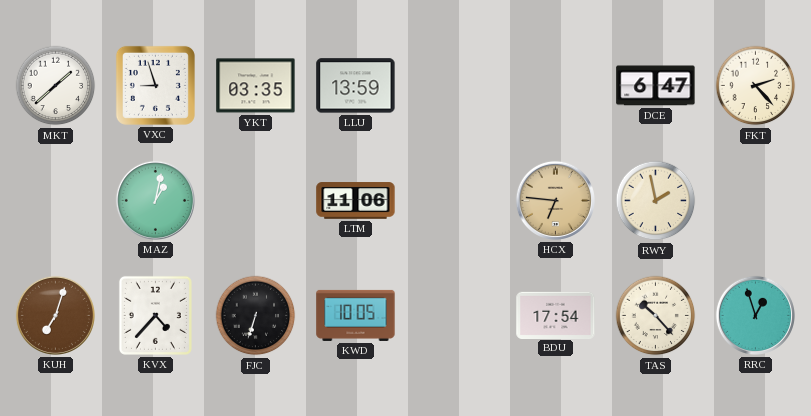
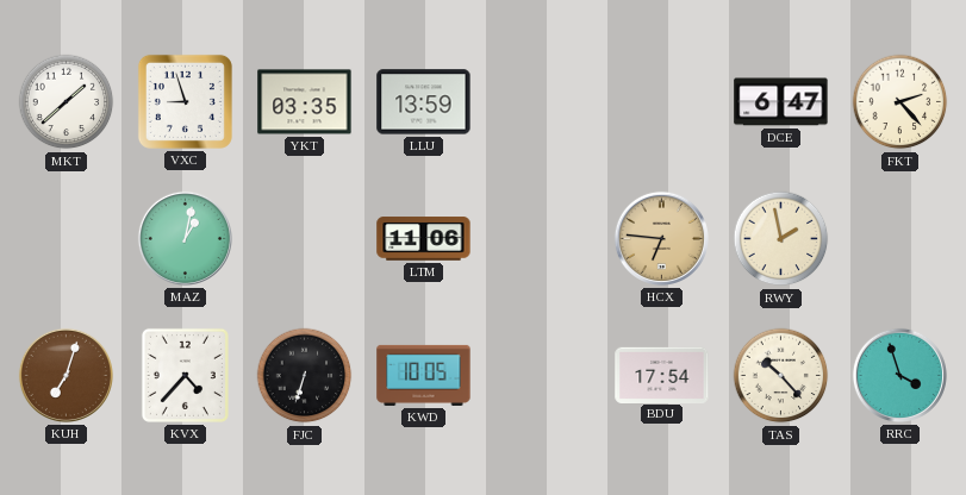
RRC: 12:57 -> 3:57
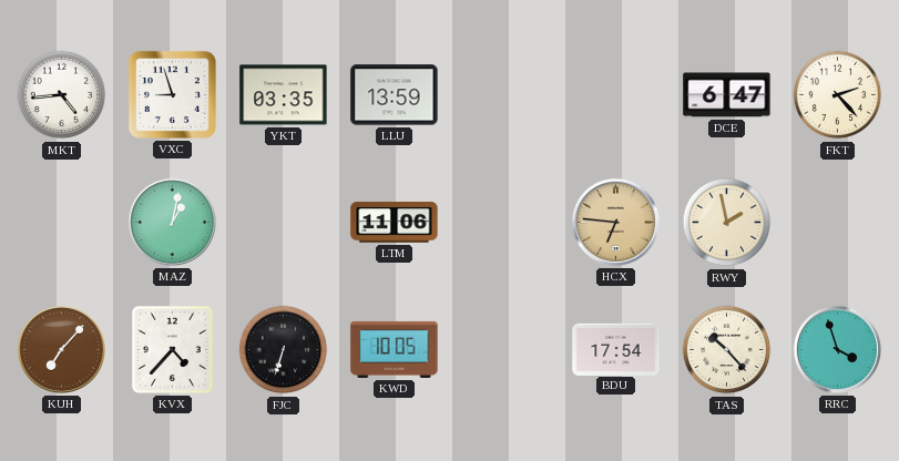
MKT: 1:38 -> 4:44
KUH: 7:03 -> 7:07
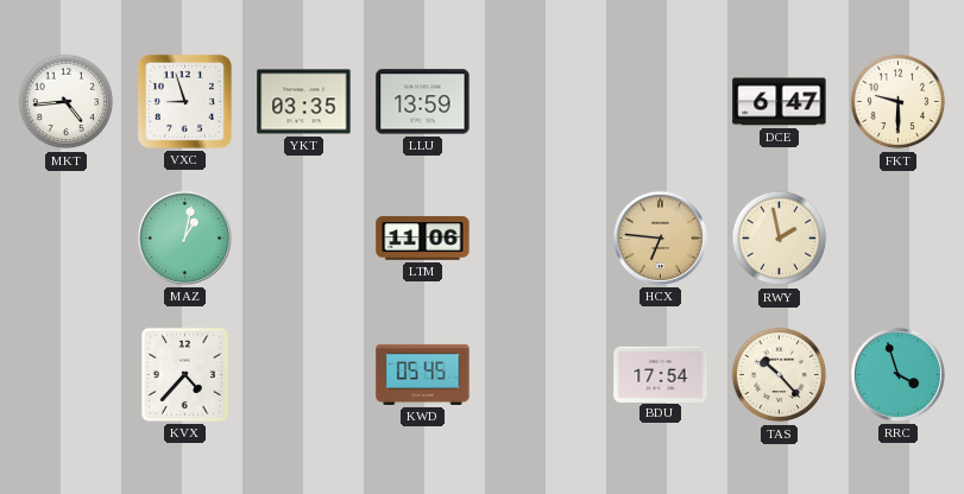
FKT: 2:23 -> 9:30
KUH: 7:07 -> none
FJC: 6:33 -> none
KWD: 10:05 -> 05:45
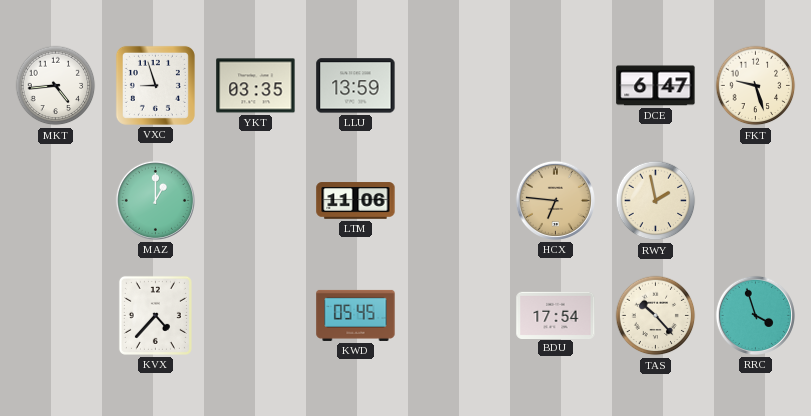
FKT: 9:30 -> 9:27
MAZ: 1:02 -> 1:00
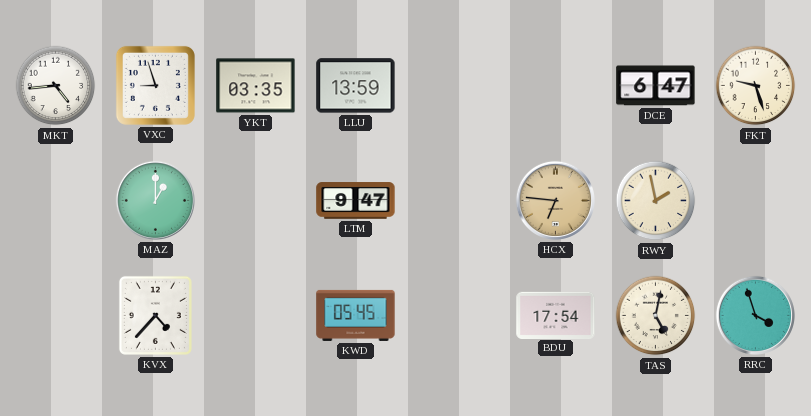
LTM: 11:06 -> 9:47
TAS: 10:23 -> 5:02
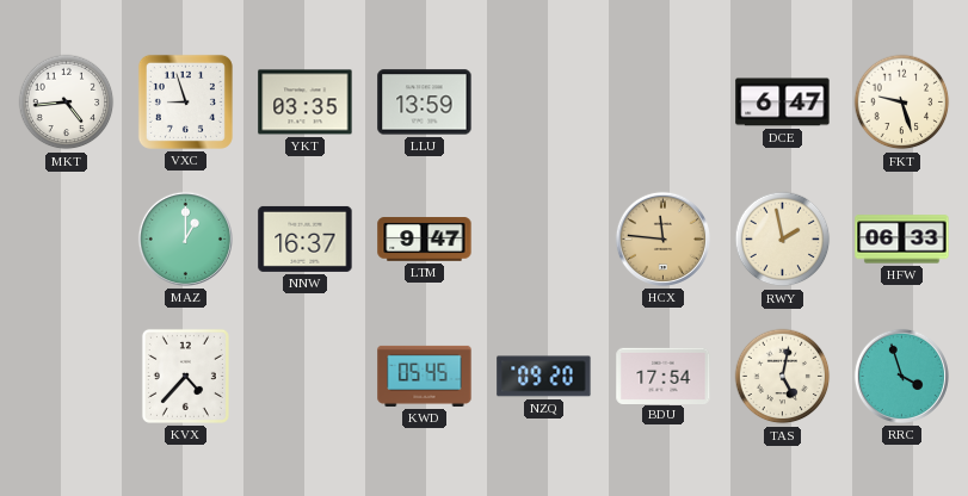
NNW: none -> 16:37
HCX: 6:46 -> 11:46
HFW: none -> 06:33
NZQ: none -> 09:20
